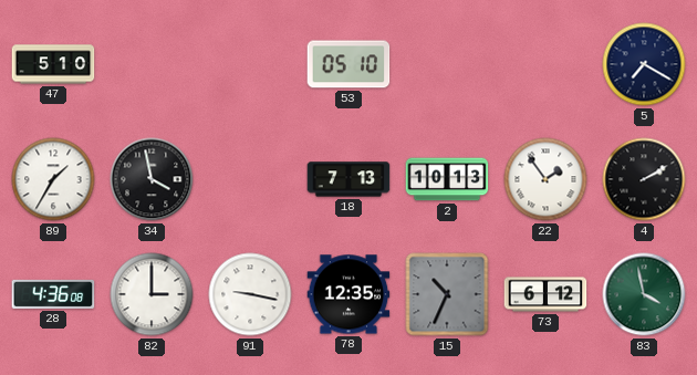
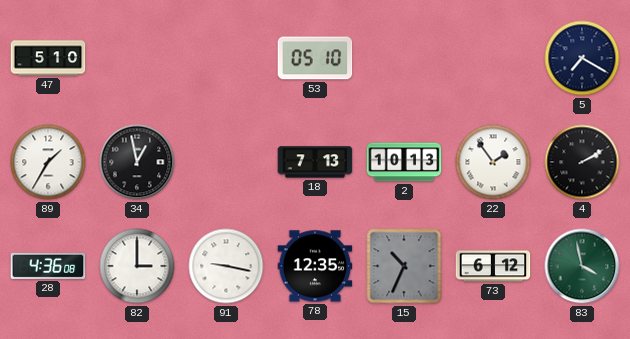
34: 3:58 -> 12:58
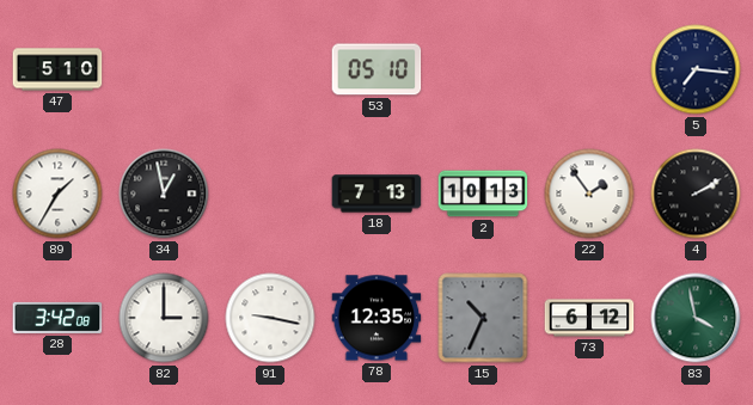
5: 7:20 -> 7:16
28: 4:36 -> 3:42
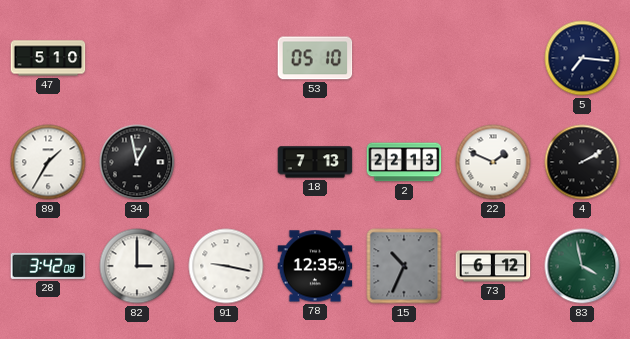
2: 10:13 -> 22:13
22: 1:54 -> 1:49
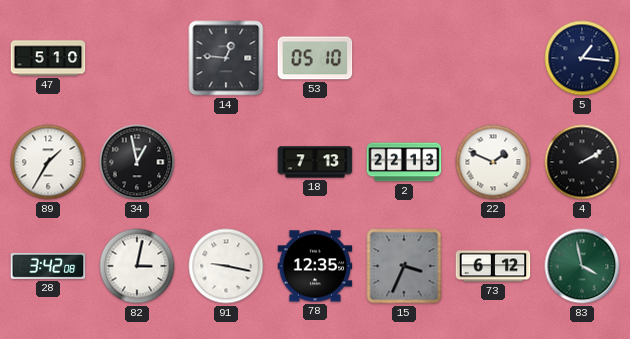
14: none -> 12:46
5: 7:16 -> 1:16
82: 3:00 -> 3:02
15: 10:34 -> 3:34
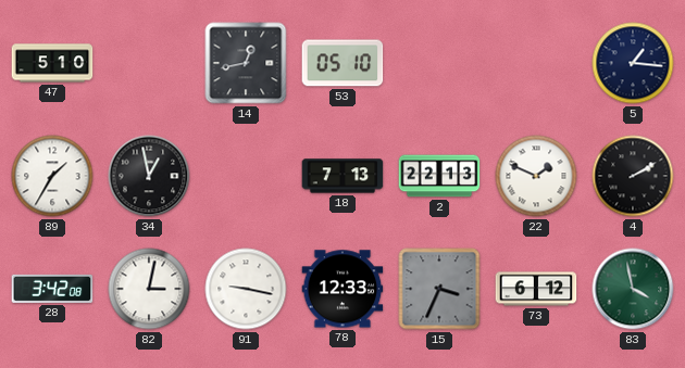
14: 12:46 -> 12:43
78: 12:35 -> 12:33
